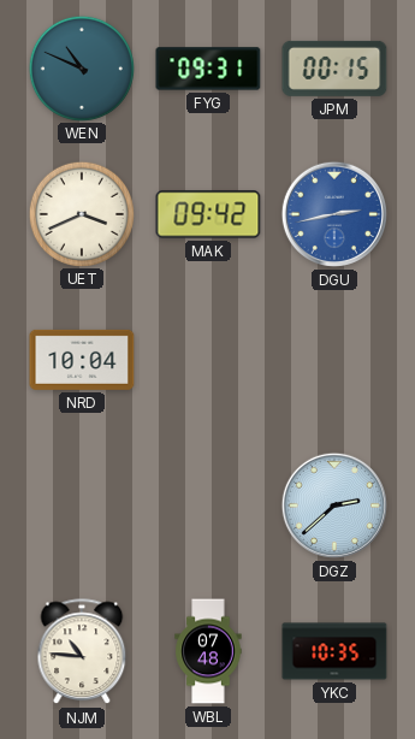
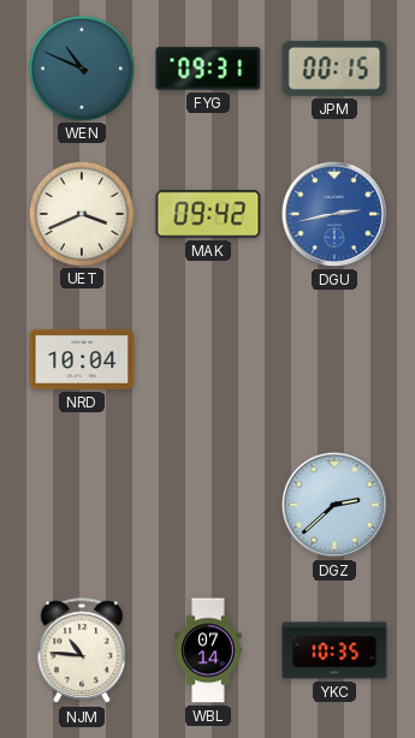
WBL: 07:48 -> 07:14
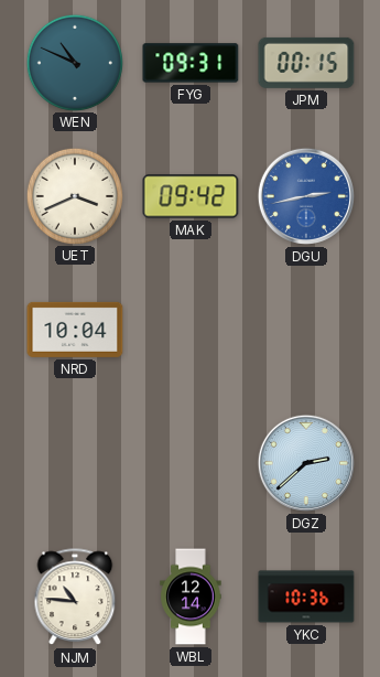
WBL: 07:14 -> 12:14
YKC: 10:35 -> 10:36
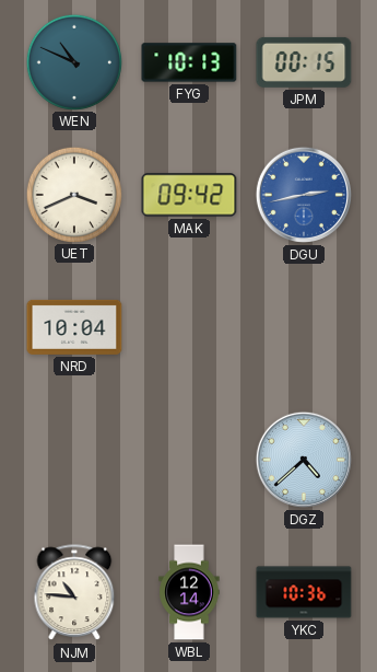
FYG: 09:31 -> 10:13
DGZ: 2:38 -> 4:38
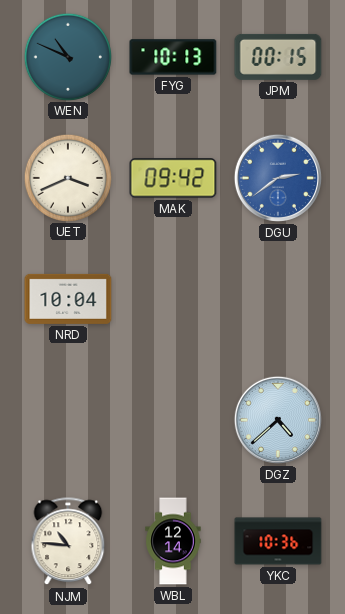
DGU: 2:43 -> 2:39
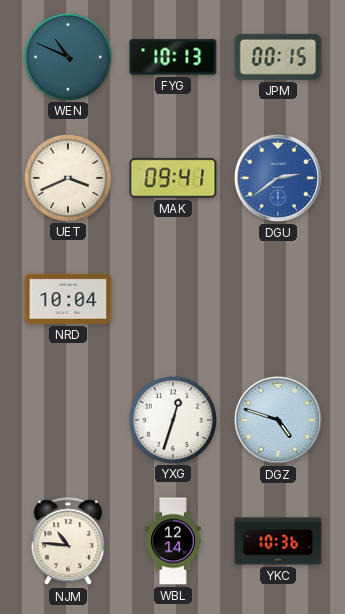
MAK: 09:42 -> 09:41
YXG: none -> 12:33
DGZ: 4:38 -> 4:48
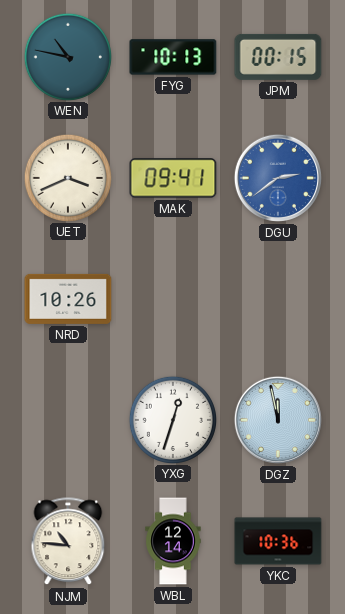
WEN: 10:49 -> 10:47
NRD: 10:04 -> 10:26
DGZ: 4:48 -> 11:58
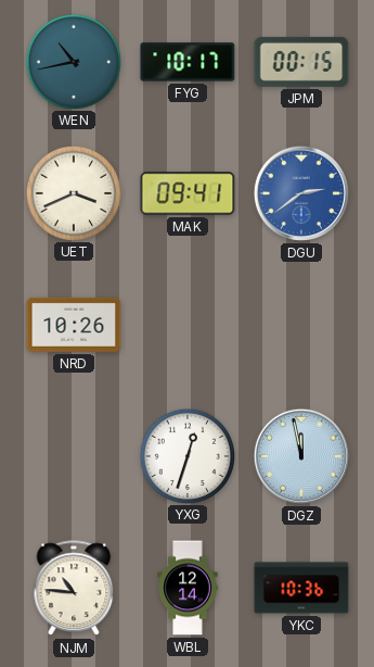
WEN: 10:47 -> 10:43
FYG: 10:13 -> 10:17
